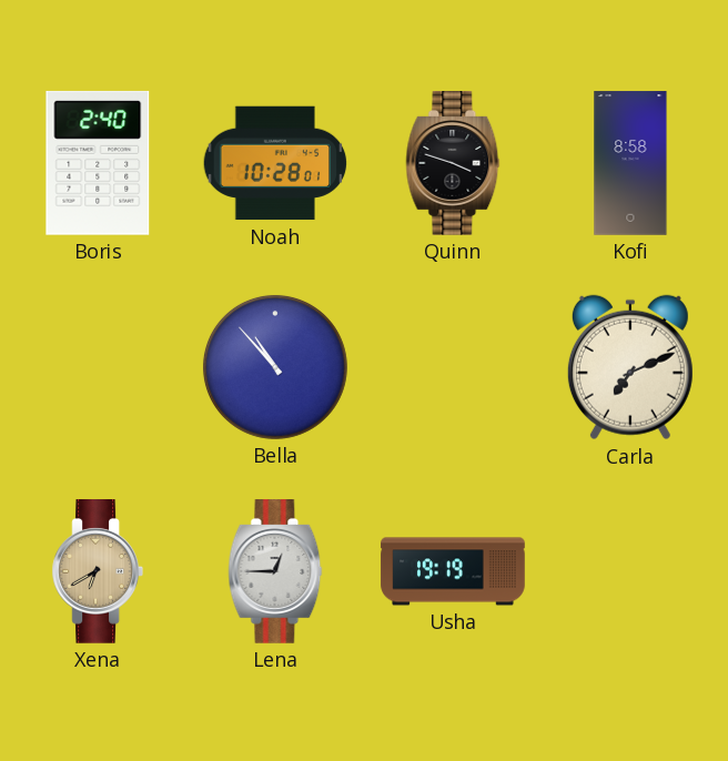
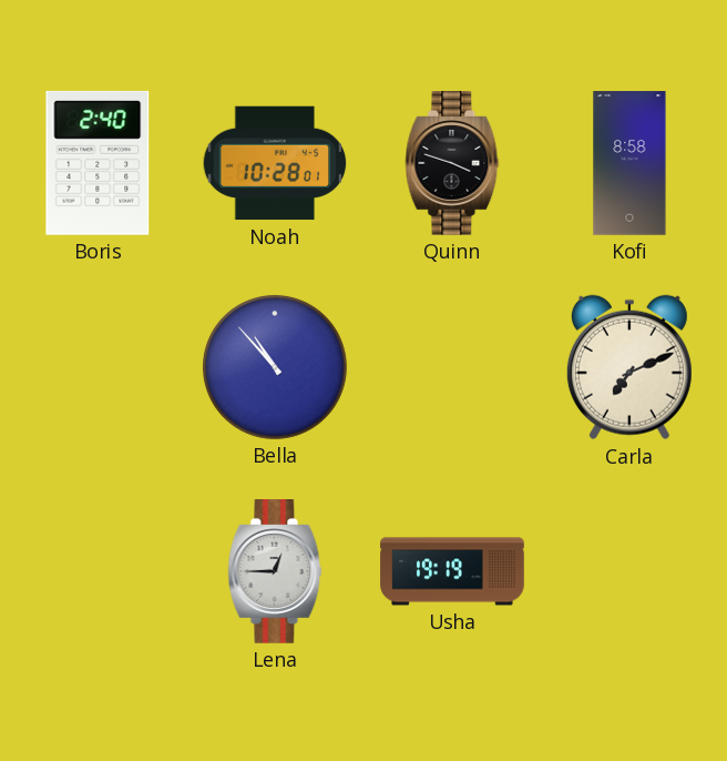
Xena: 6:40 -> none
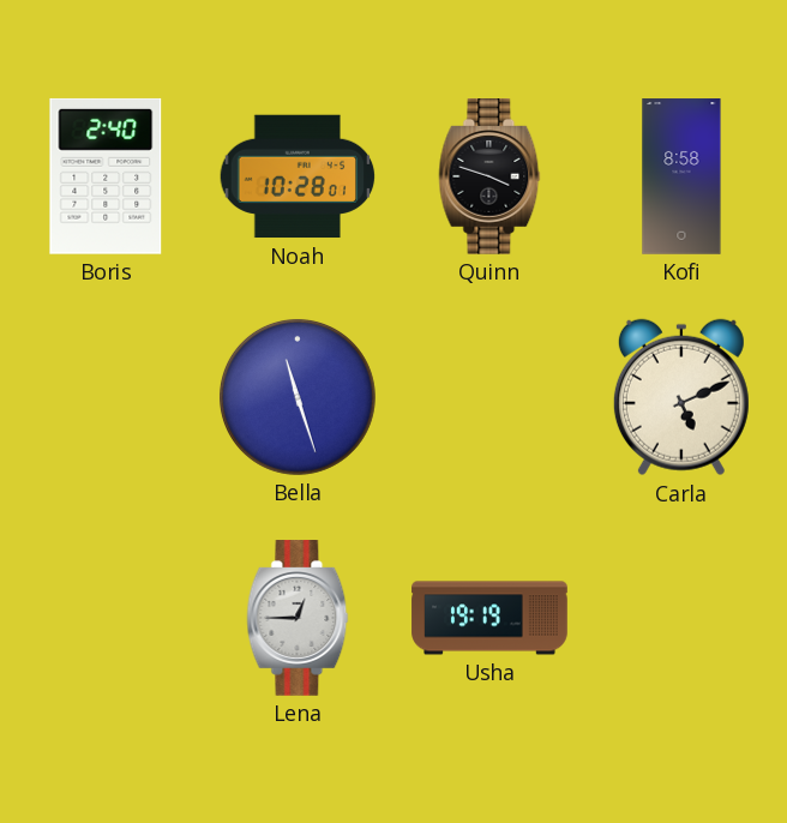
Bella: 10:53 -> 11:27
Carla: 7:11 -> 5:11
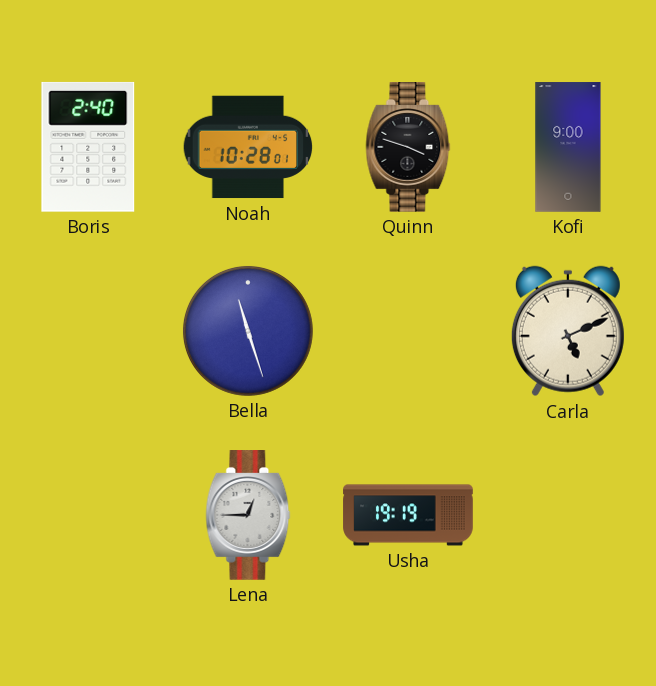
Kofi: 8:58 -> 9:00
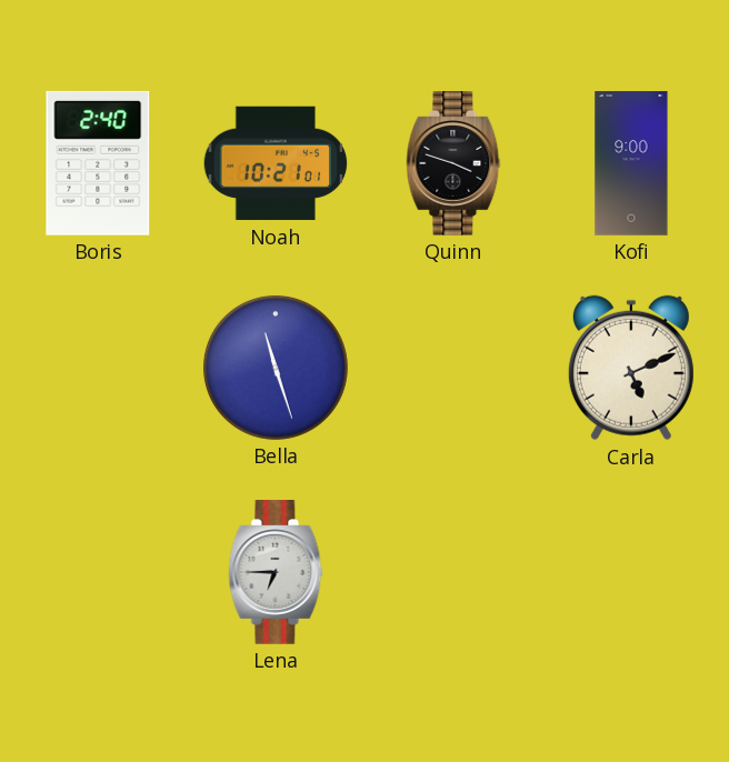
Noah: 10:28 -> 10:21
Lena: 12:45 -> 6:45
Usha: 19:19 -> none
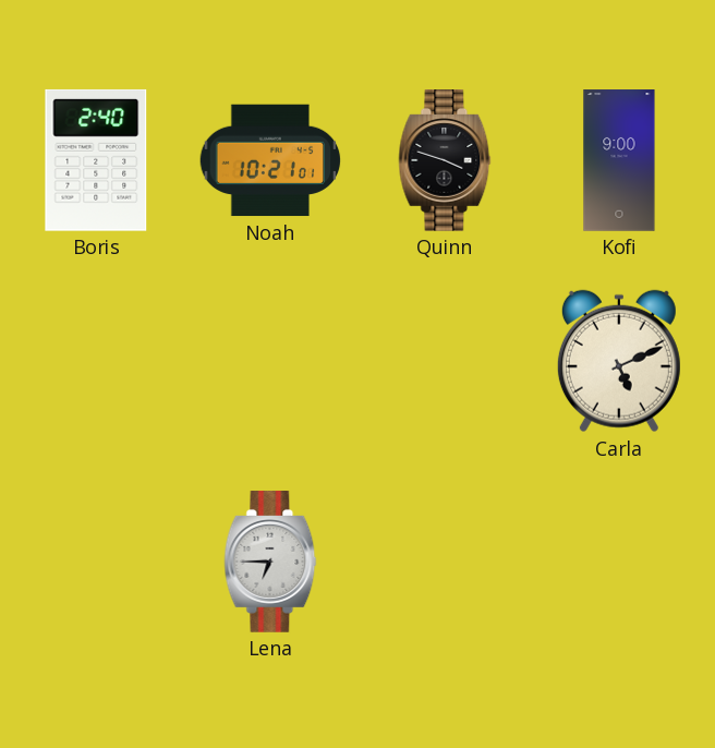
Bella: 11:27 -> none
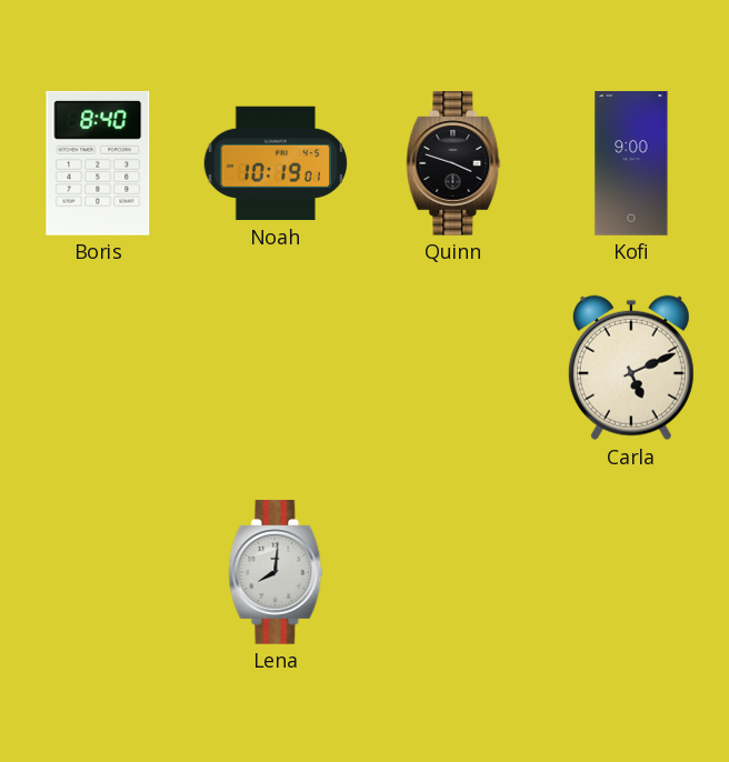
Boris: 2:40 -> 8:40
Noah: 10:21 -> 10:19
Lena: 6:45 -> 8:01
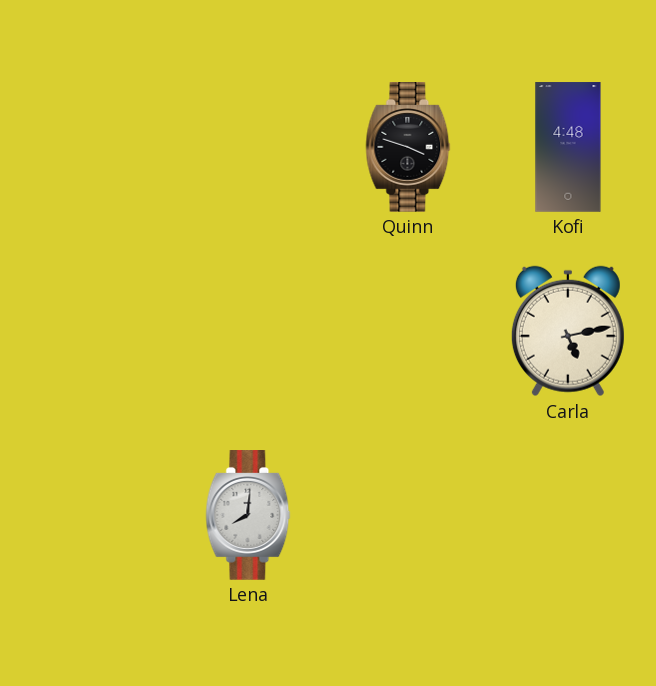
Boris: 8:40 -> none
Noah: 10:19 -> none
Kofi: 9:00 -> 4:48
Carla: 5:11 -> 5:13
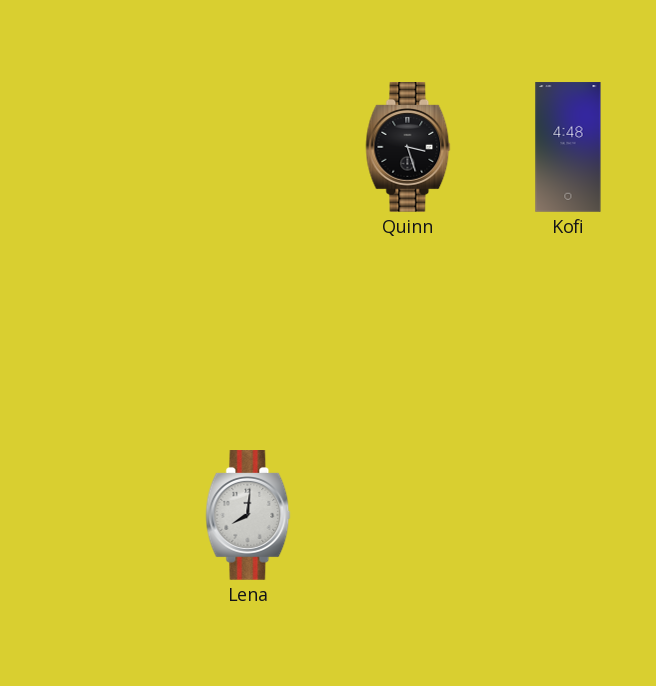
Quinn: 3:48 -> 3:27
Carla: 5:13 -> none
